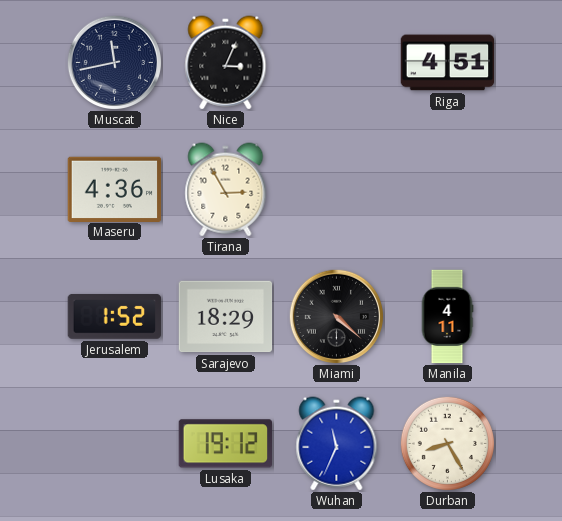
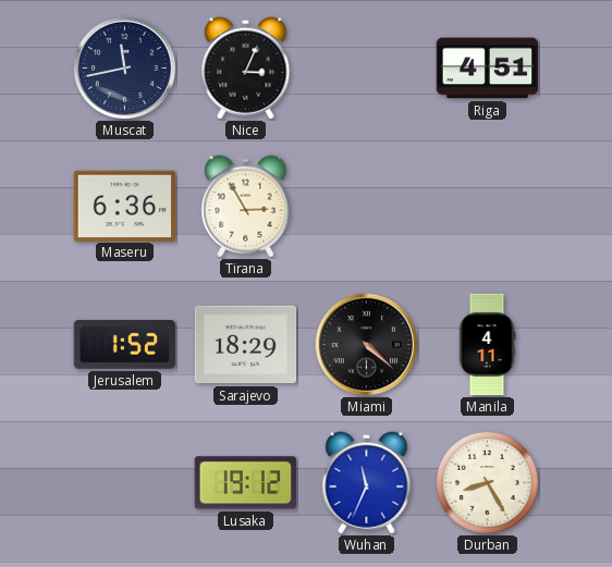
Maseru: 4:36 -> 6:36
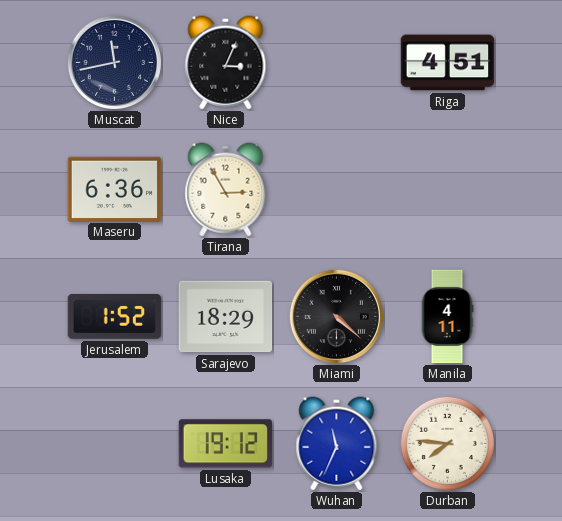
Durban: 8:25 -> 7:46
